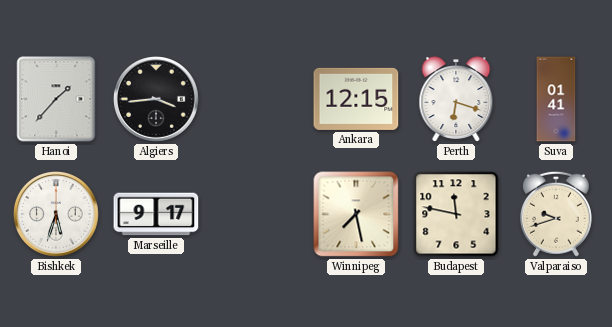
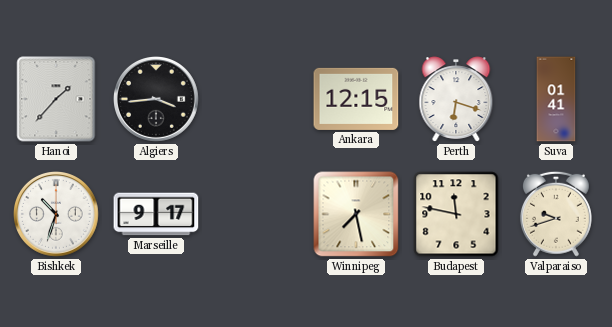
Bishkek: 5:33 -> 10:33
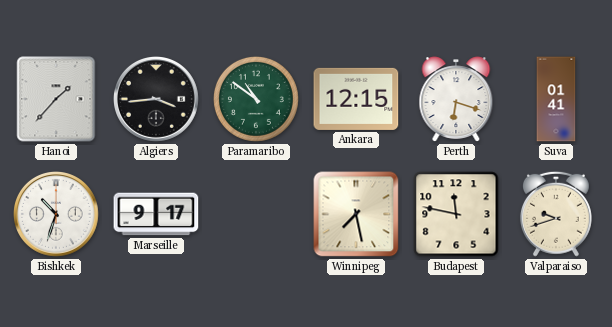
Paramaribo: none -> 10:51
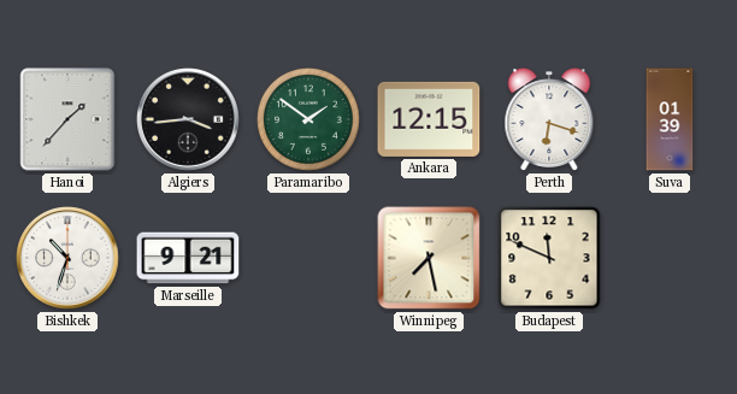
Paramaribo: 10:51 -> 1:51
Suva: 01:41 -> 01:39
Marseille: 9:17 -> 9:21
Budapest: 11:47 -> 11:49
Valparaiso: 9:42 -> none
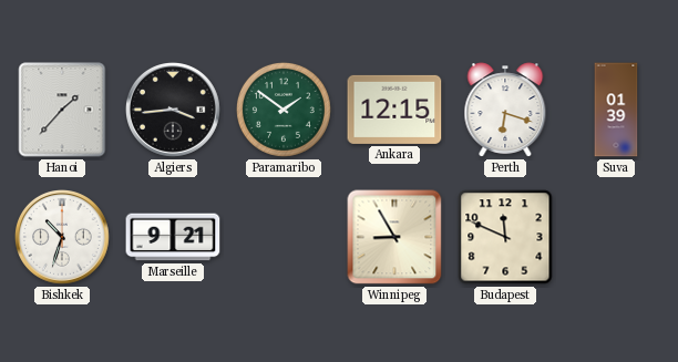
Winnipeg: 7:28 -> 8:55
